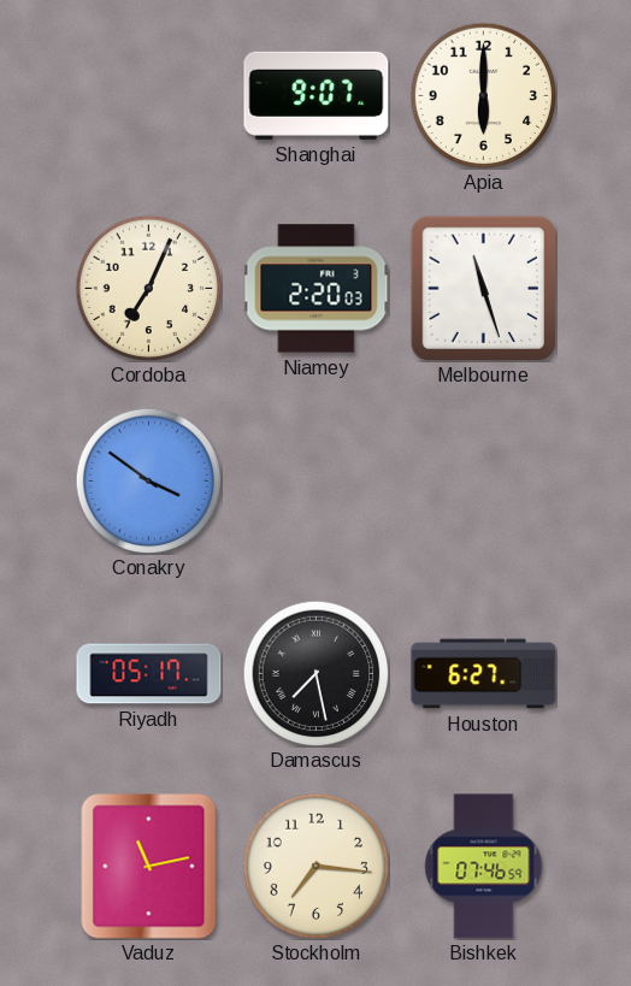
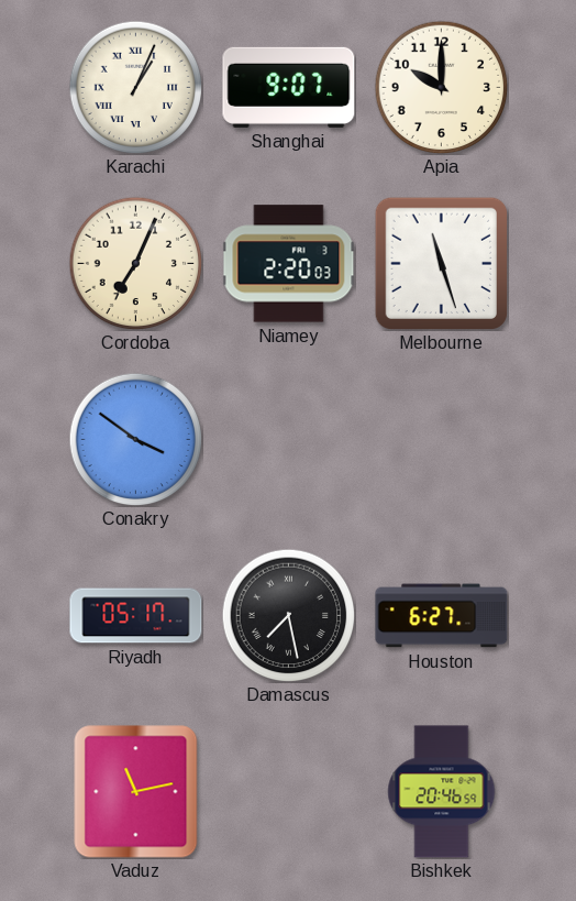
Karachi: none -> 1:04
Apia: 6:00 -> 10:00
Stockholm: 7:16 -> none
Bishkek: 07:46 -> 20:46
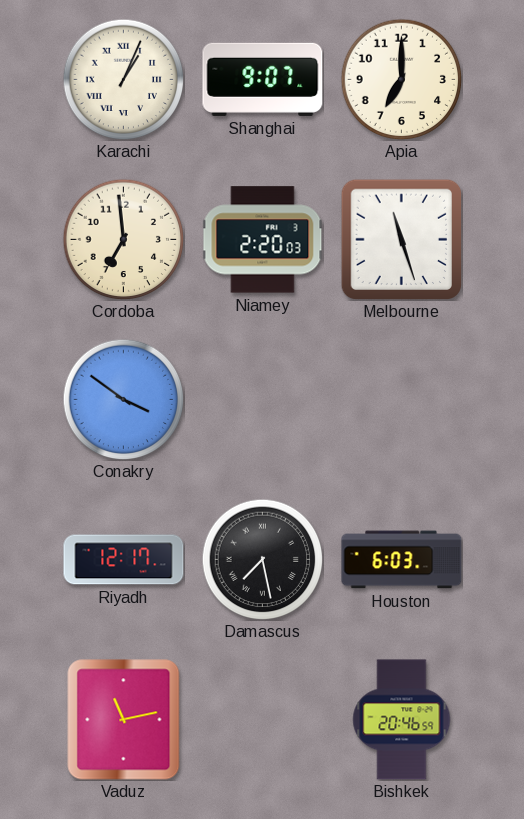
Apia: 10:00 -> 7:00
Cordoba: 7:04 -> 6:59
Riyadh: 05:17 -> 12:17
Houston: 6:27 -> 6:03
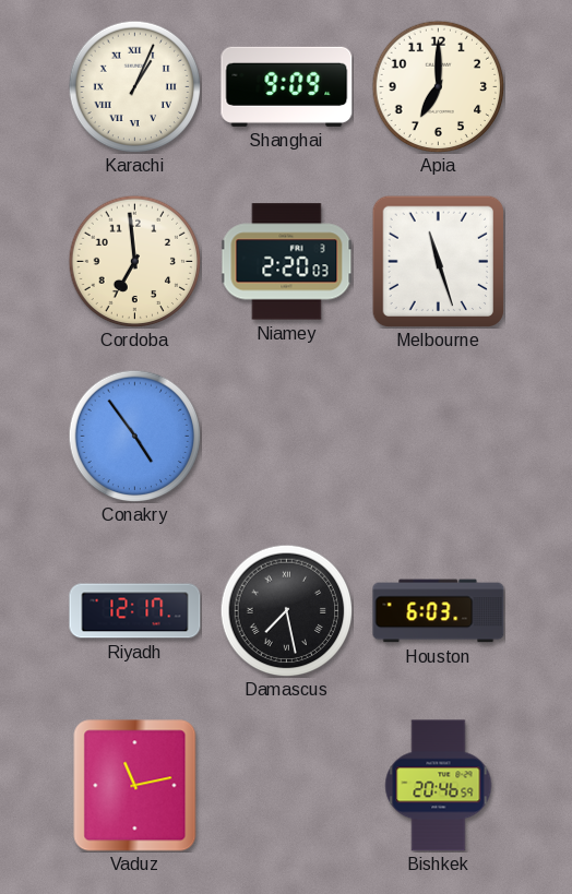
Shanghai: 9:07 -> 9:09
Conakry: 3:51 -> 4:54
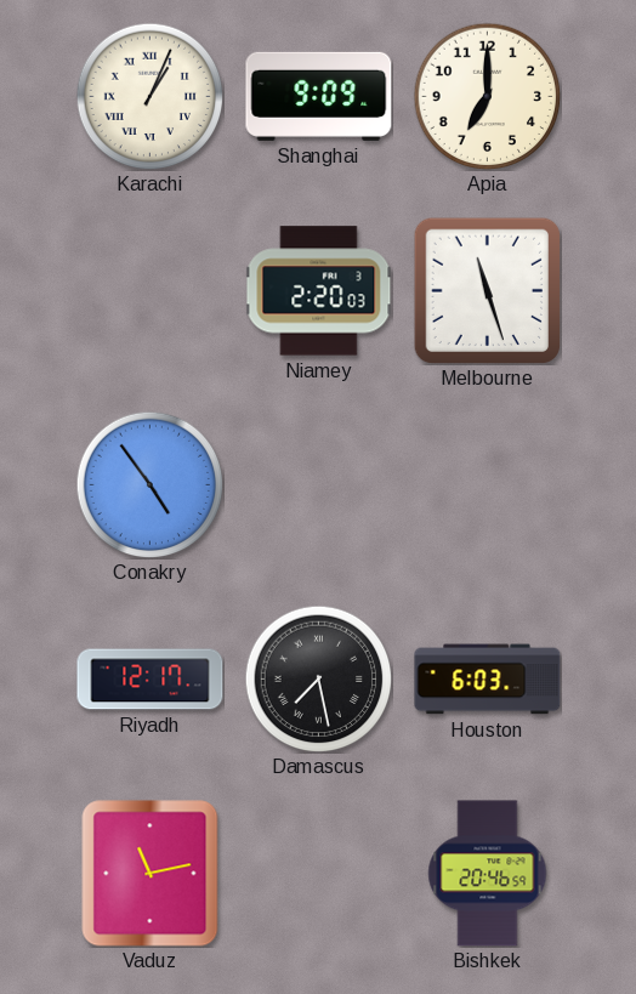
Cordoba: 6:59 -> none
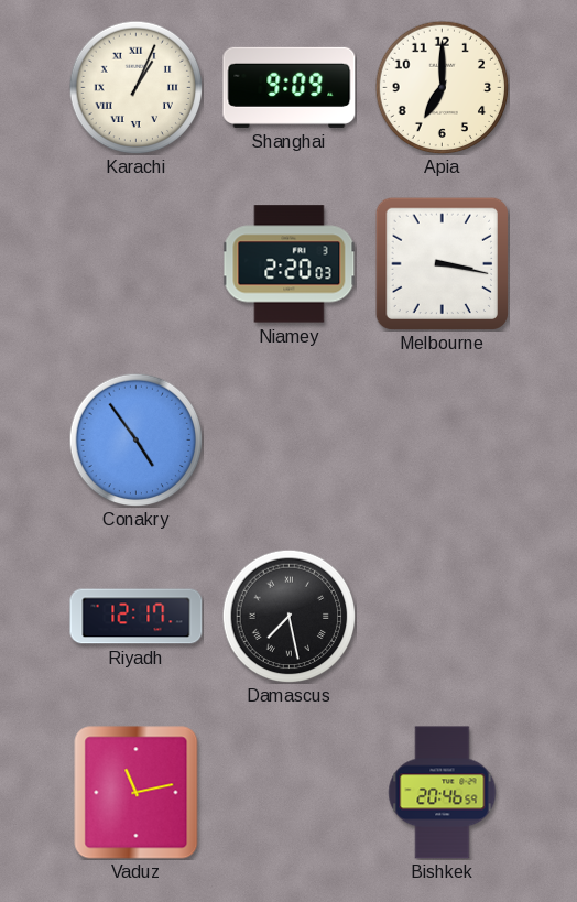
Melbourne: 11:27 -> 3:17
Houston: 6:03 -> none
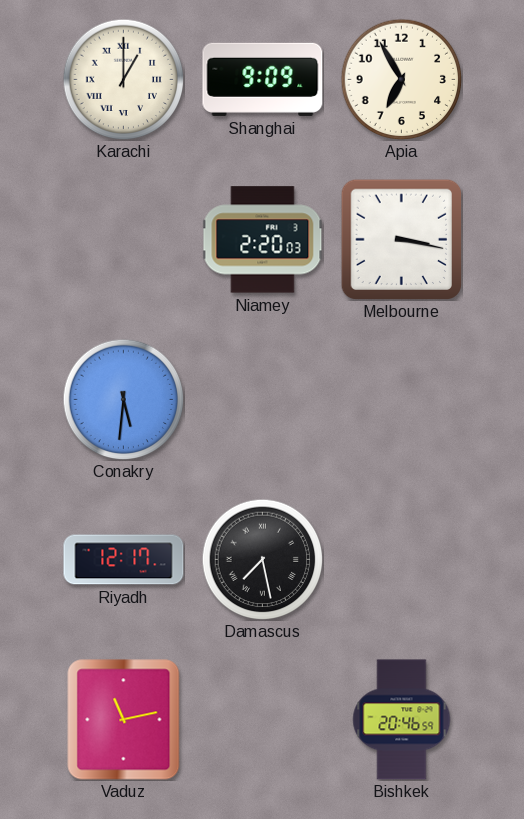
Karachi: 1:04 -> 1:00
Apia: 7:00 -> 6:55
Conakry: 4:54 -> 5:31
